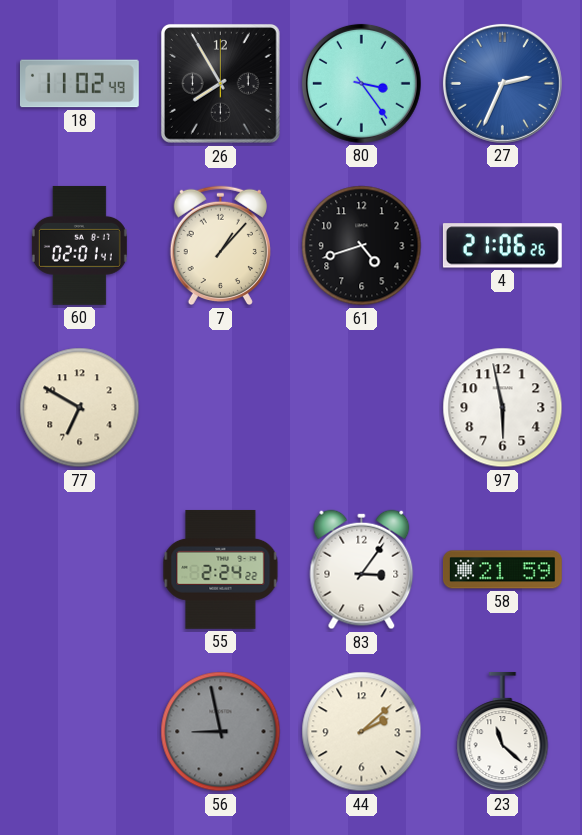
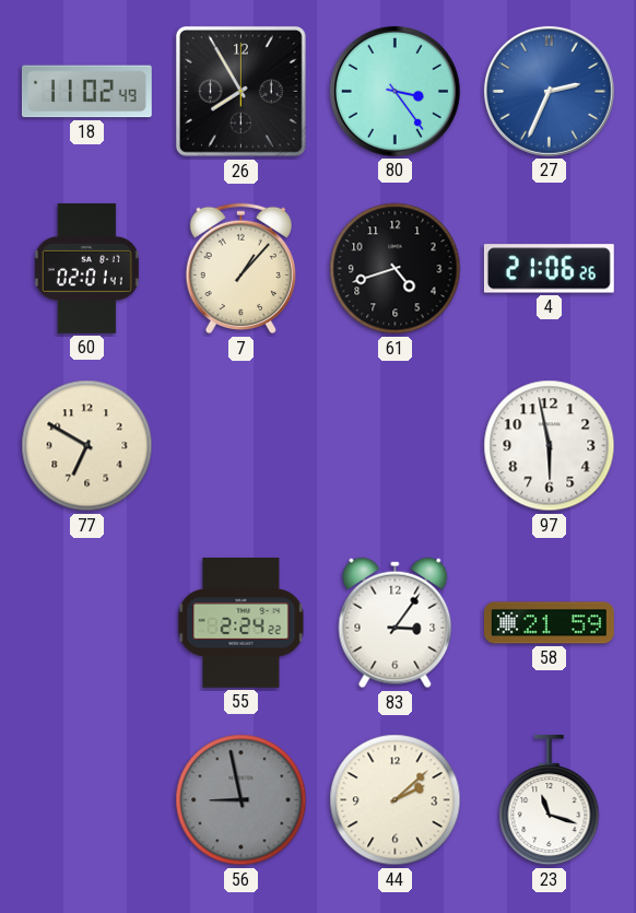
23: 11:22 -> 11:18
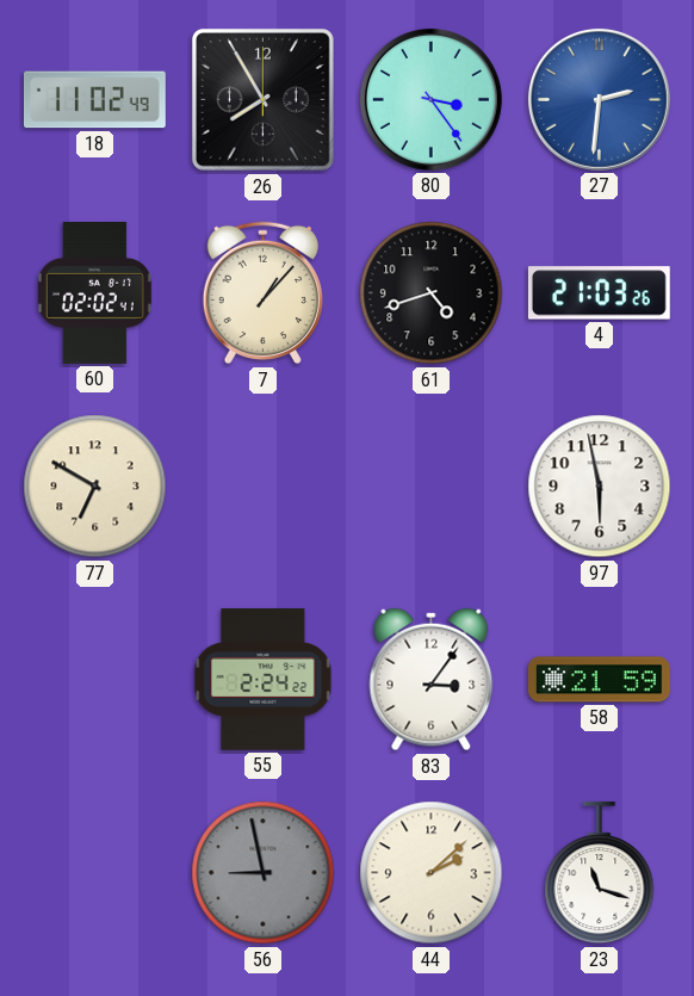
27: 2:34 -> 2:31
60: 02:01 -> 02:02
4: 21:06 -> 21:03
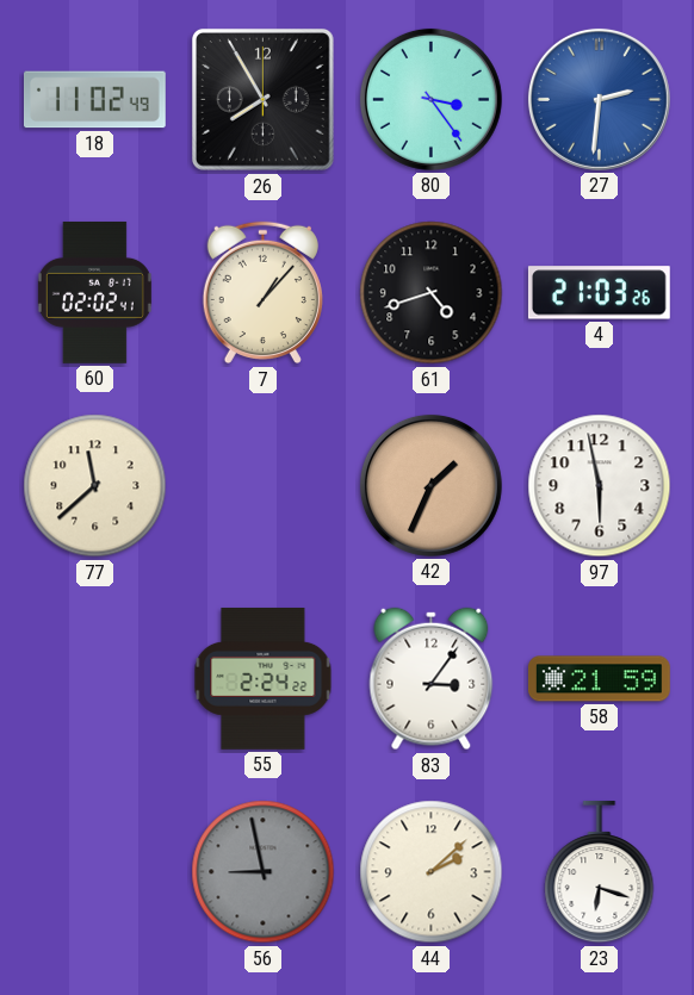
77: 6:50 -> 11:38
42: none -> 1:34
23: 11:18 -> 6:18
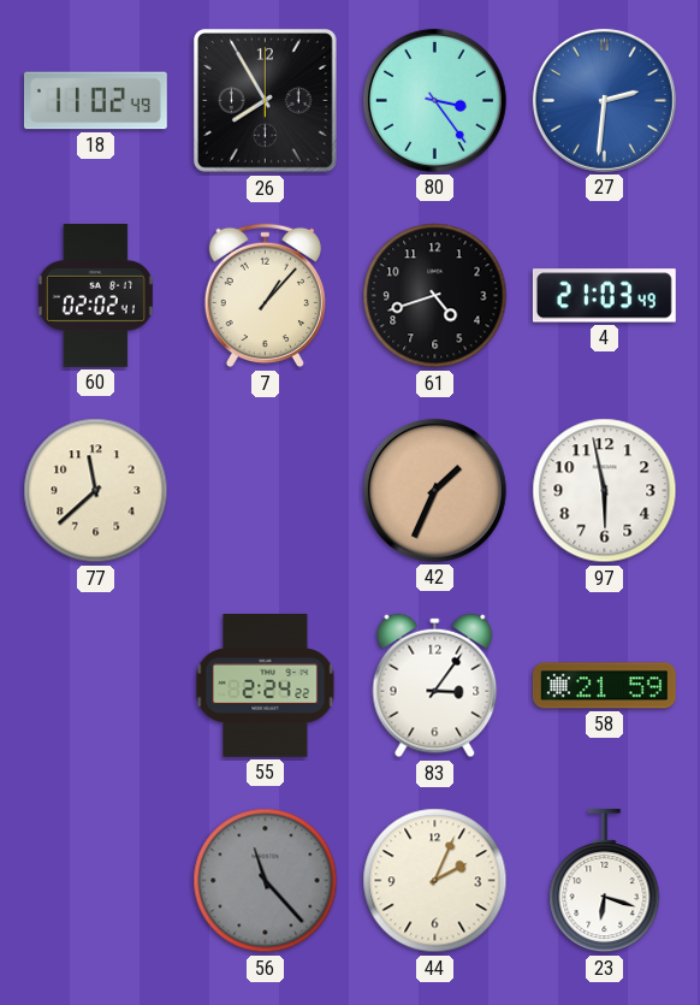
4: 21:03:26 -> 21:03:49
56: 8:58 -> 11:23
44: 2:08 -> 2:04
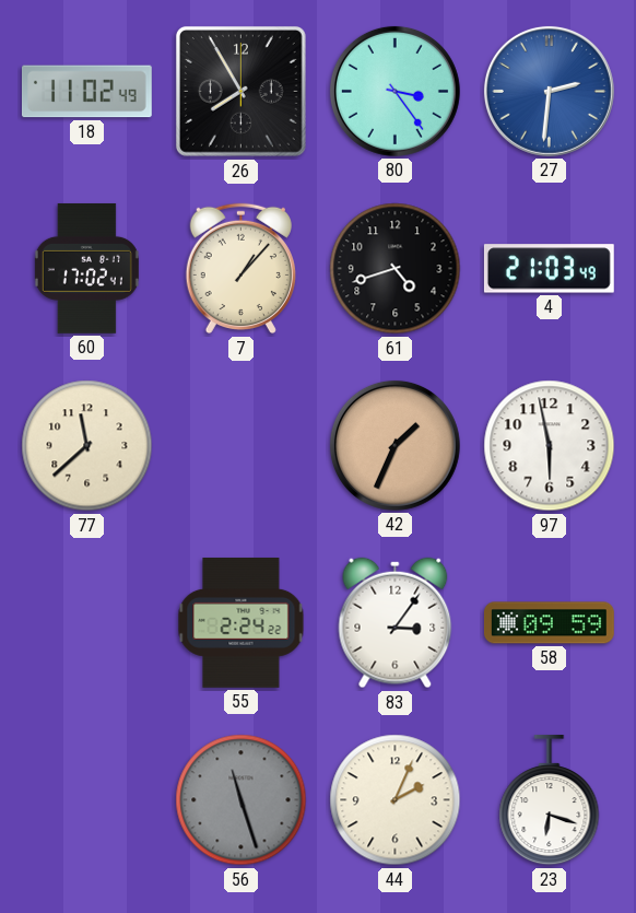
60: 02:02 -> 17:02
58: 21:59 -> 09:59
56: 11:23 -> 11:27
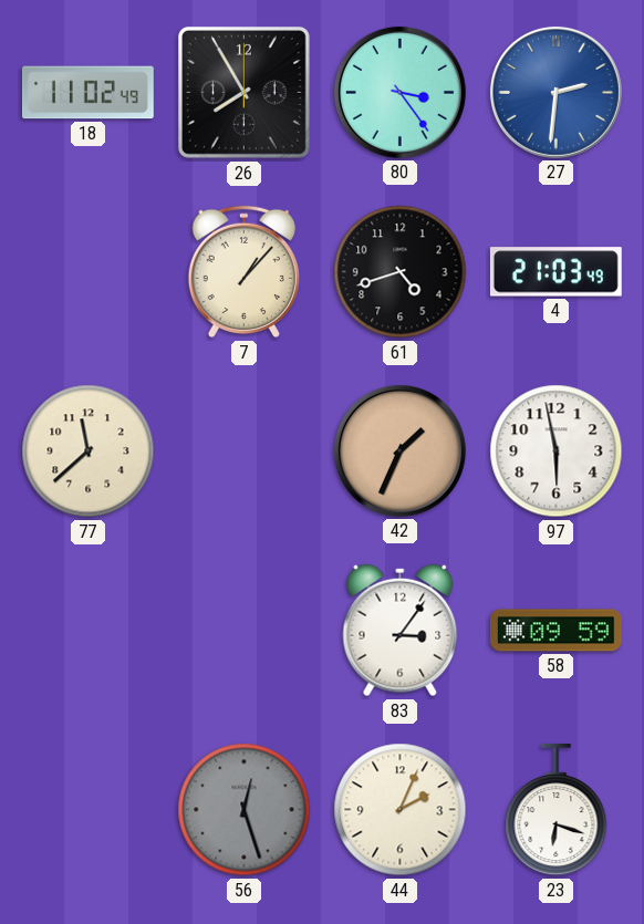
60: 17:02 -> none
55: 2:24 -> none
56: 11:27 -> 12:27
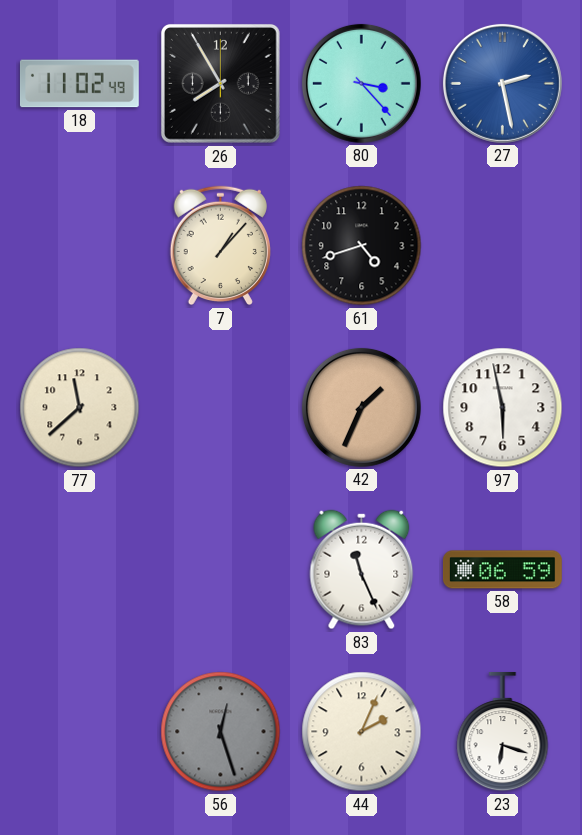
80: 3:24 -> 3:23
27: 2:31 -> 2:28
4: 21:03 -> none
83: 3:06 -> 11:26
58: 09:59 -> 06:59
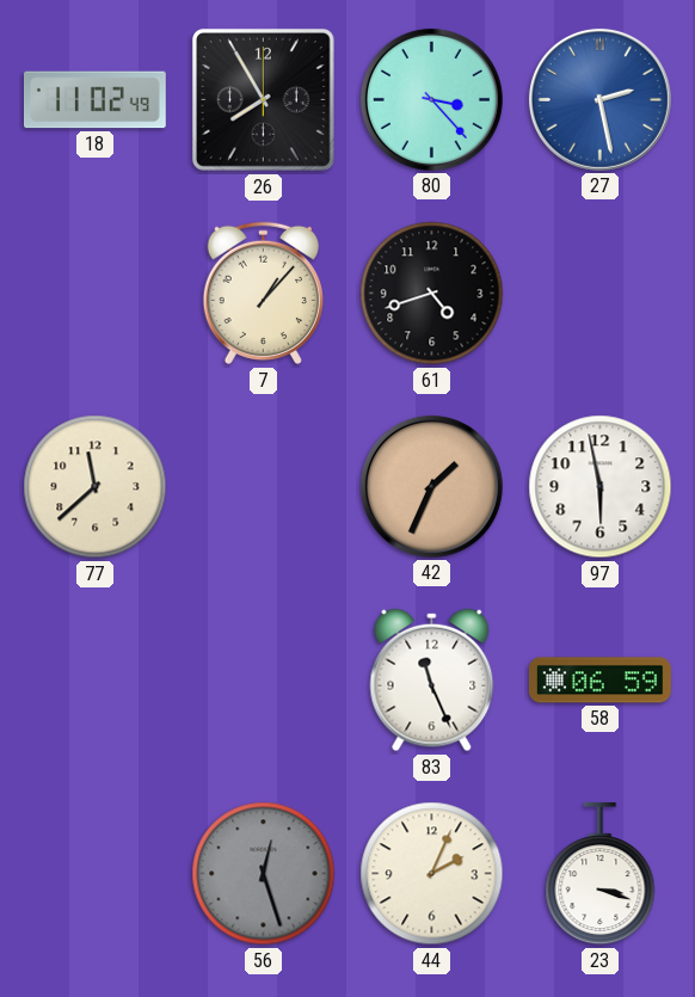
23: 6:18 -> 3:18
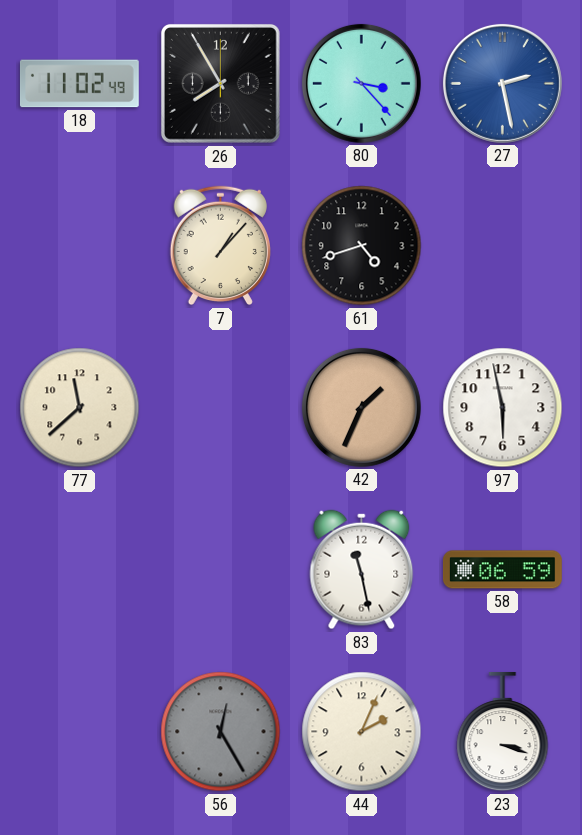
83: 11:26 -> 11:28
56: 12:27 -> 12:25
